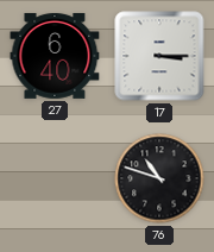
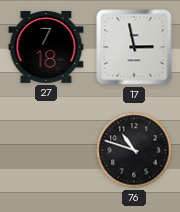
27: 6:40 -> 7:18
17: 3:15 -> 2:58
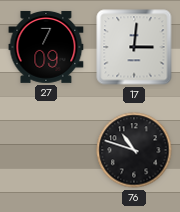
27: 7:18 -> 7:09
17: 2:58 -> 3:01
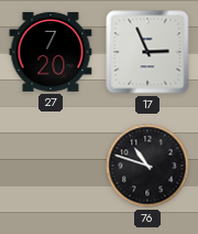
27: 7:09 -> 7:20
17: 3:01 -> 2:56
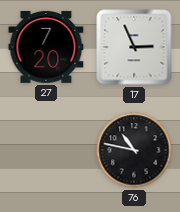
76: 10:48 -> 10:47
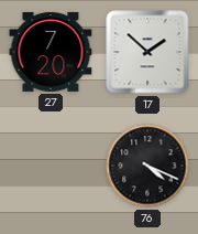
17: 2:56 -> 1:52
76: 10:47 -> 4:19
